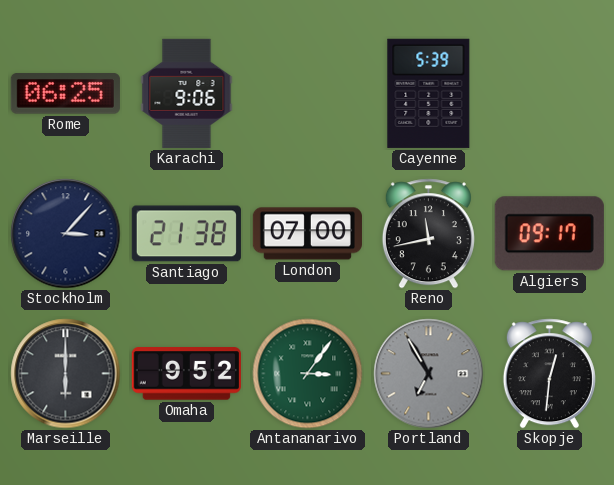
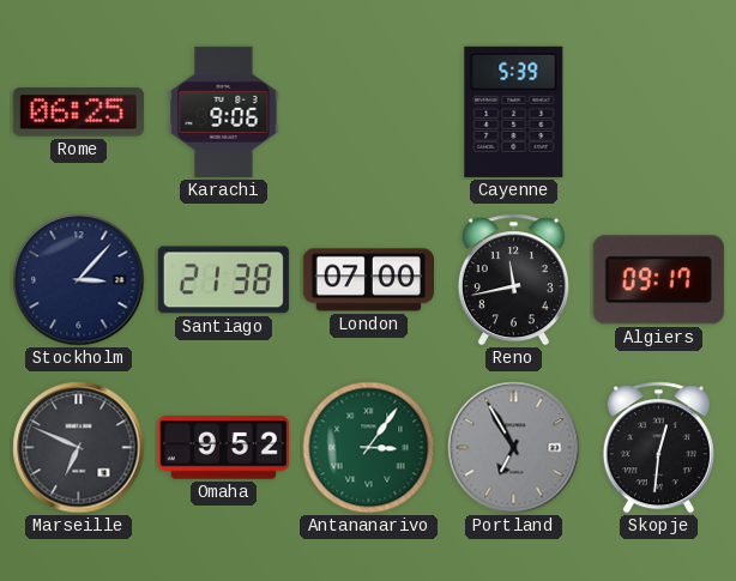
Marseille: 6:00 -> 6:49
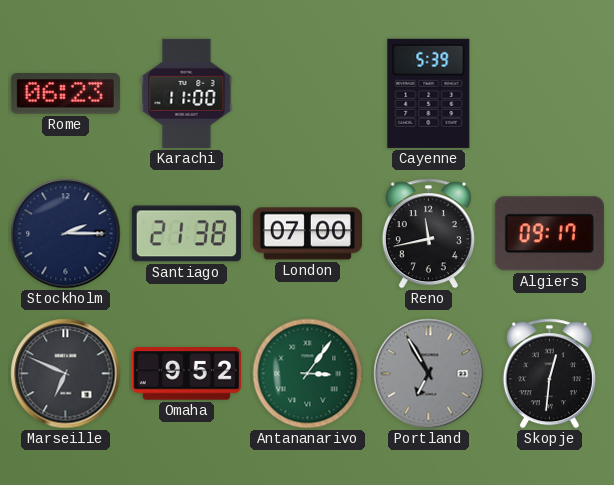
Rome: 06:25 -> 06:23
Karachi: 9:06 -> 11:00
Stockholm: 3:07 -> 2:15
